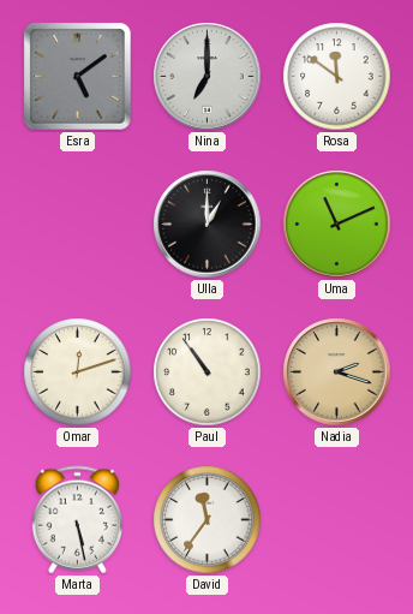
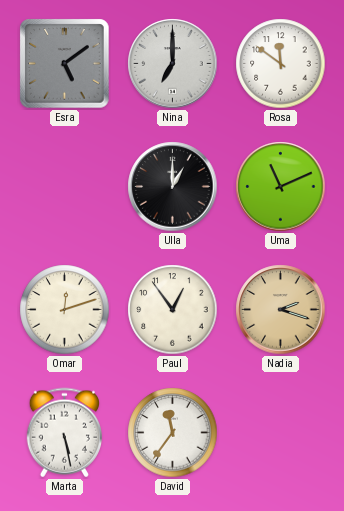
Paul: 10:54 -> 12:54
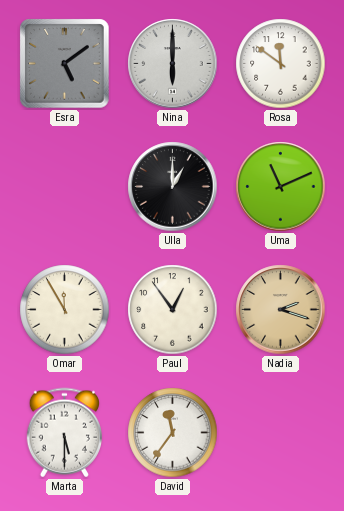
Nina: 7:00 -> 6:00
Omar: 12:12 -> 11:55
Marta: 5:28 -> 5:30
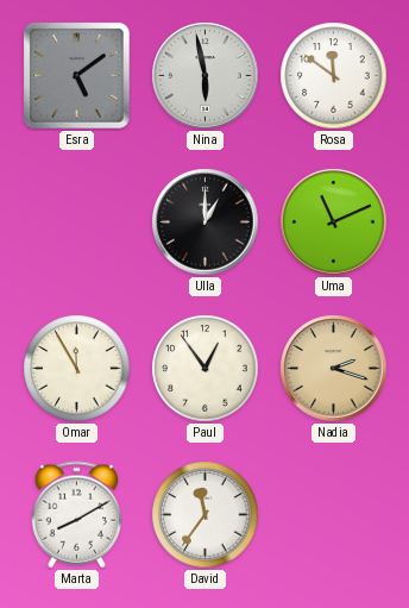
Nina: 6:00 -> 5:58
Marta: 5:30 -> 8:10
